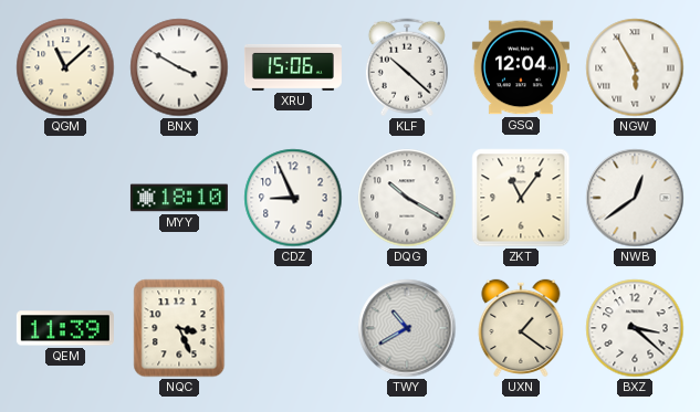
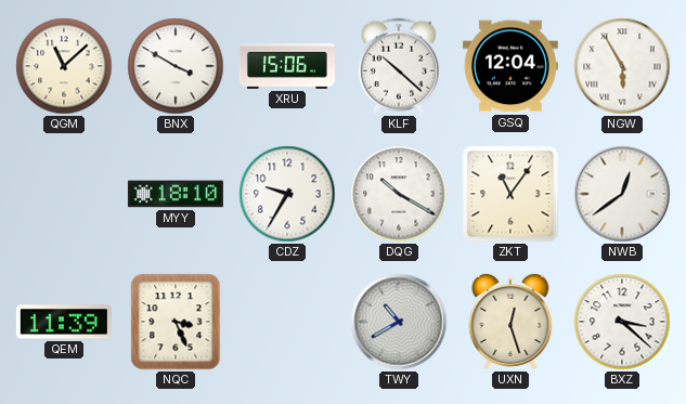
CDZ: 8:56 -> 9:35
UXN: 1:21 -> 12:27
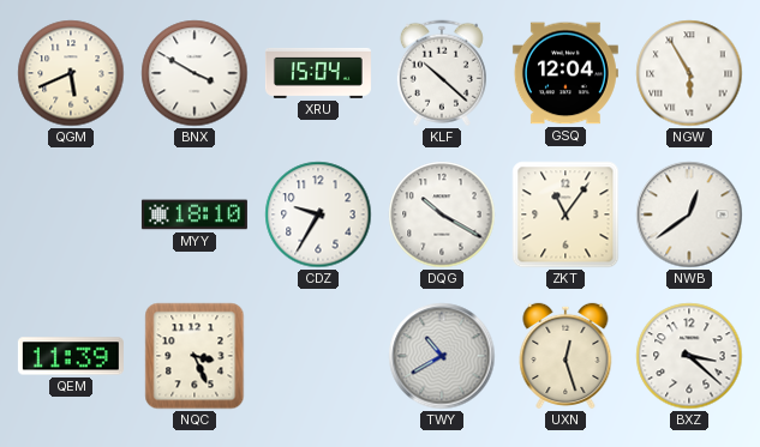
QGM: 11:08 -> 5:41
XRU: 15:06 -> 15:04
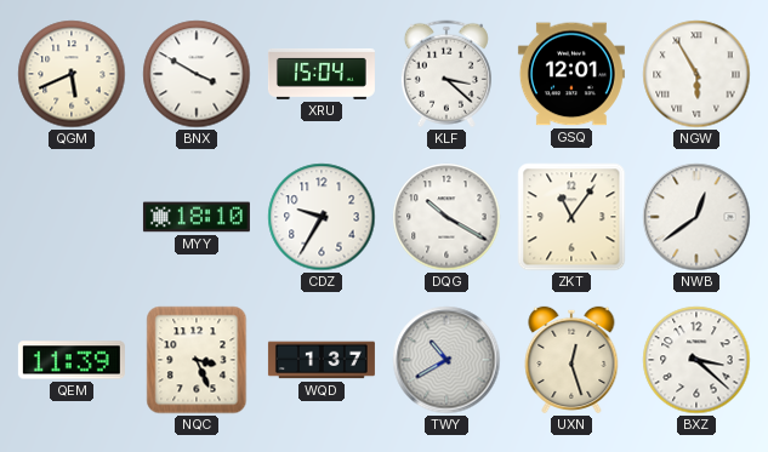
KLF: 10:22 -> 3:22
GSQ: 12:04 -> 12:01
WQD: none -> 1:37
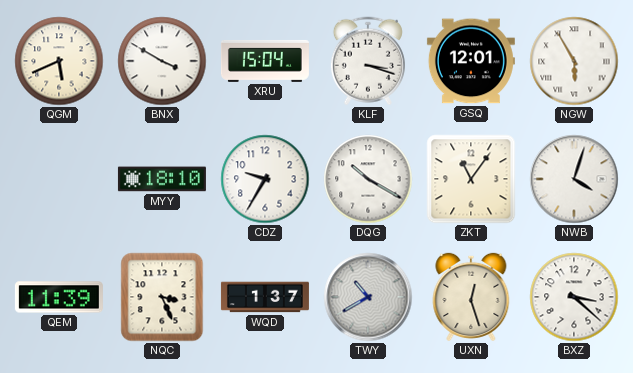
KLF: 3:22 -> 3:18
NWB: 12:39 -> 4:03
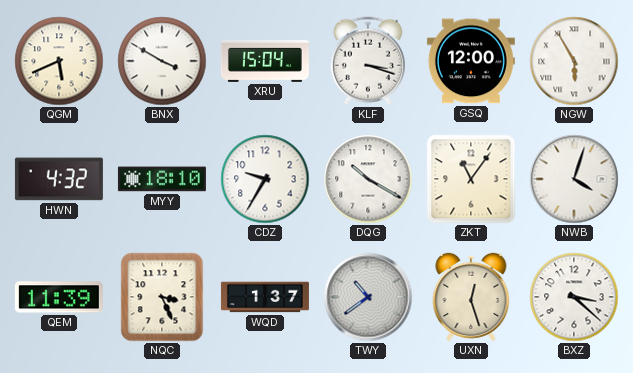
GSQ: 12:01 -> 12:00
HWN: none -> 4:32
TWY: 10:40 -> 10:39
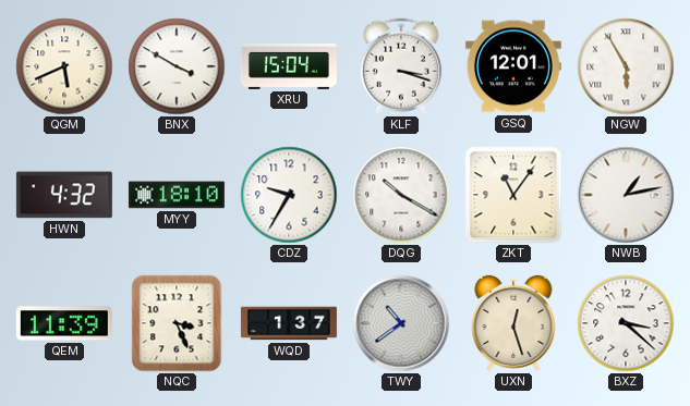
GSQ: 12:00 -> 12:01
NWB: 4:03 -> 1:13
